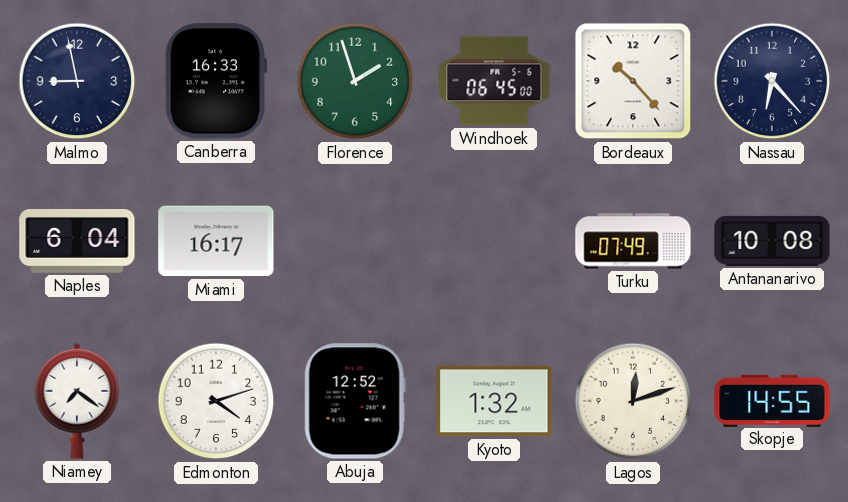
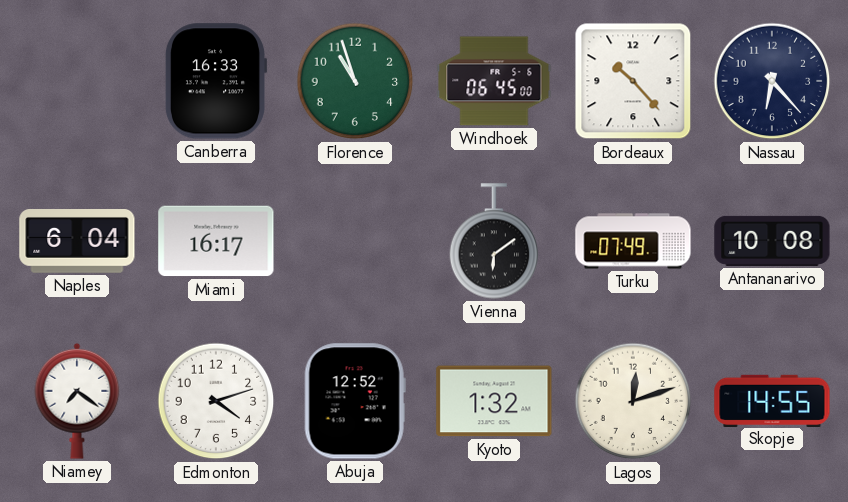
Malmo: 8:58 -> none
Florence: 1:57 -> 10:57
Vienna: none -> 6:09
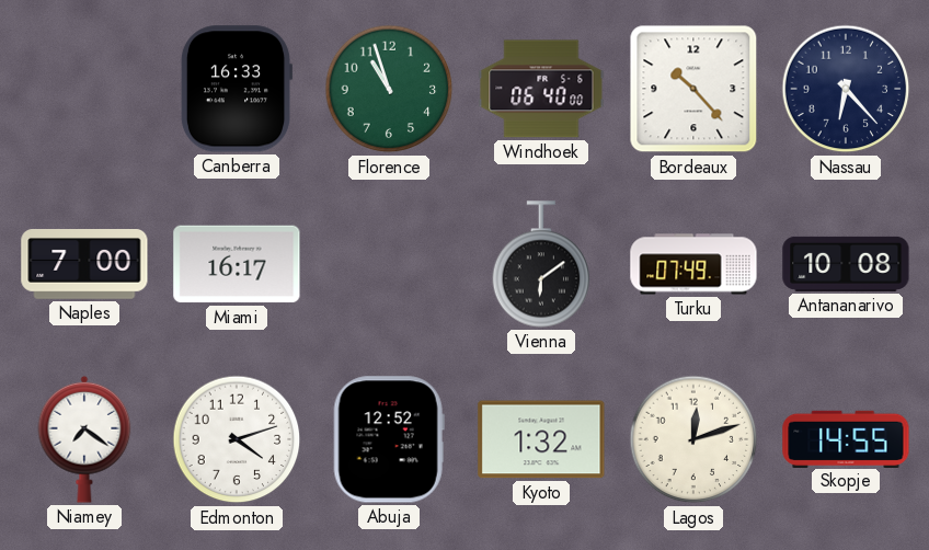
Windhoek: 06:45 -> 06:40
Naples: 6:04 -> 7:00
